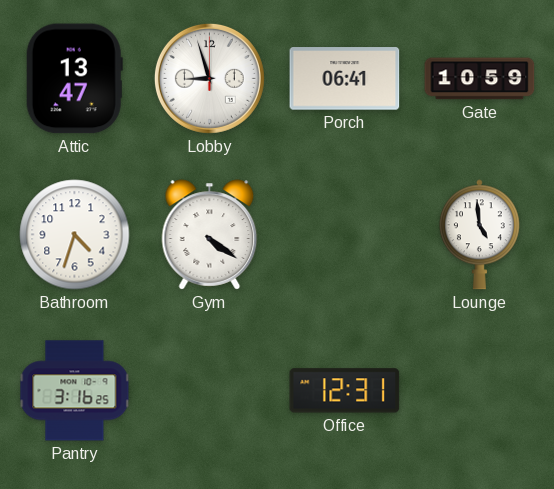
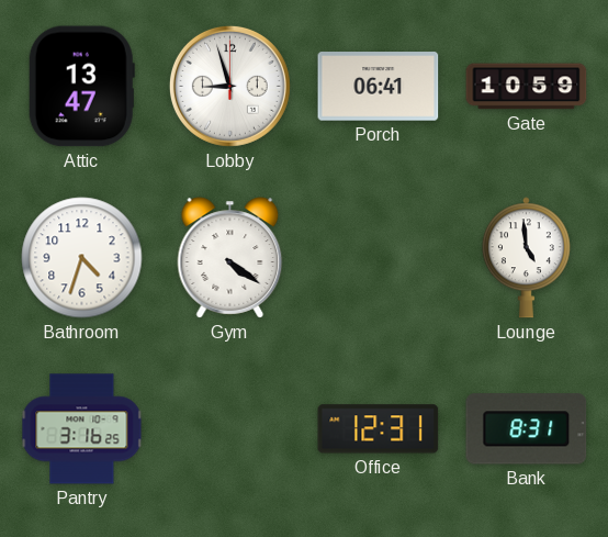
Bank: none -> 8:31
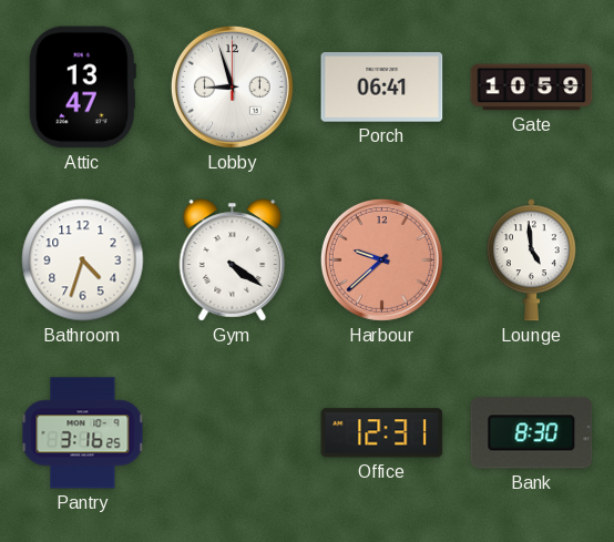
Harbour: none -> 9:38
Bank: 8:31 -> 8:30
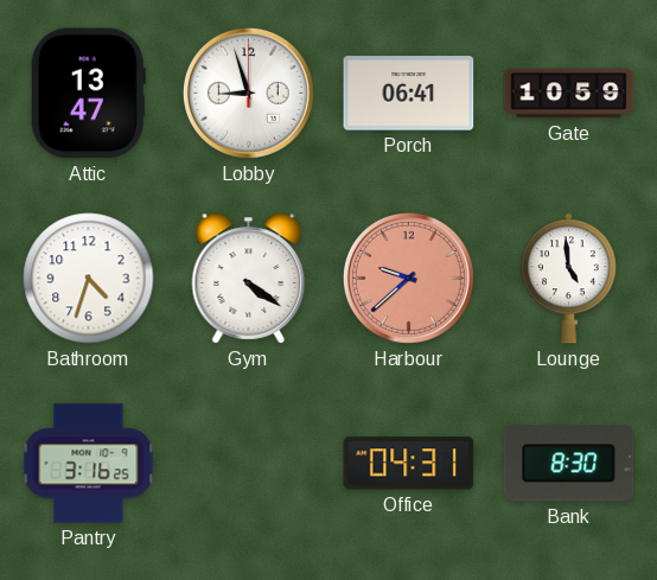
Office: 12:31 -> 04:31
